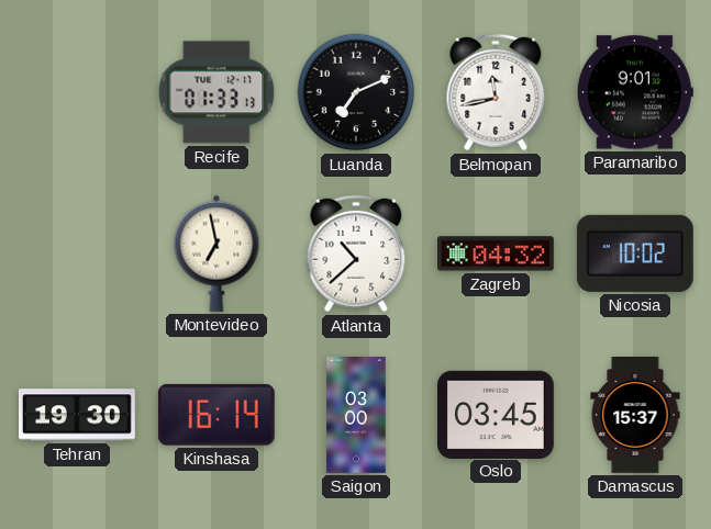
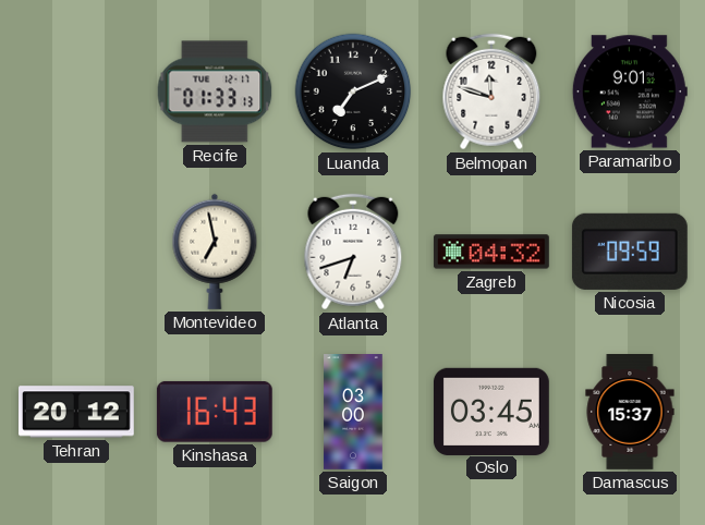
Belmopan: 11:43 -> 11:48
Atlanta: 10:38 -> 6:42
Nicosia: 10:02 -> 09:59
Tehran: 19:30 -> 20:12
Kinshasa: 16:14 -> 16:43
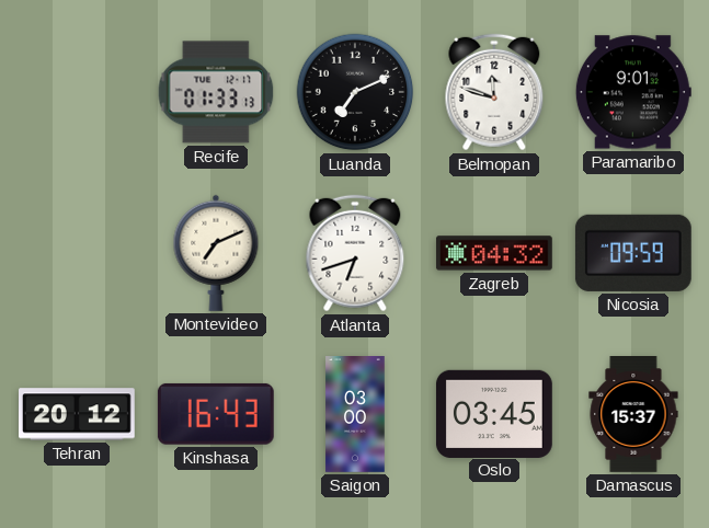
Montevideo: 6:58 -> 7:11
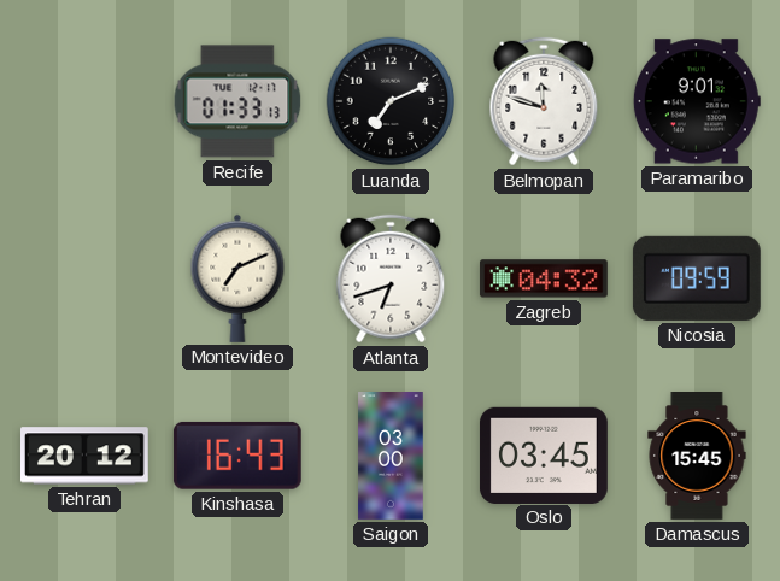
Damascus: 15:37 -> 15:45
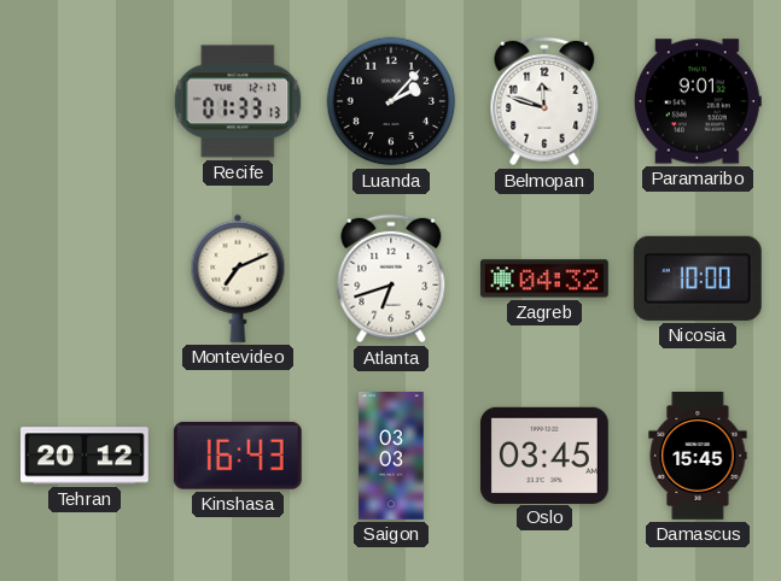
Luanda: 7:11 -> 2:07
Nicosia: 09:59 -> 10:00
Saigon: 03:00 -> 03:03
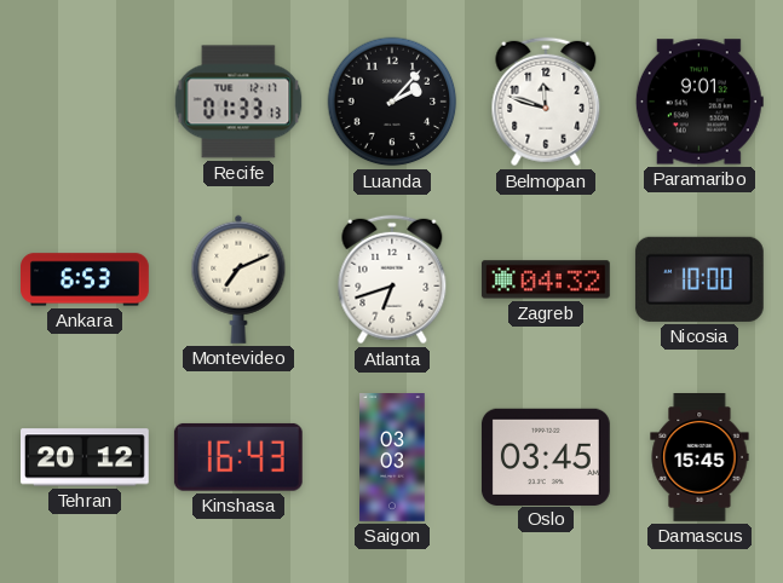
Ankara: none -> 6:53
